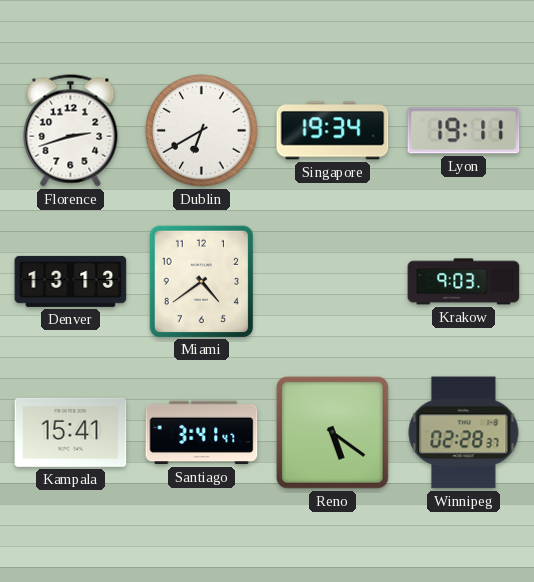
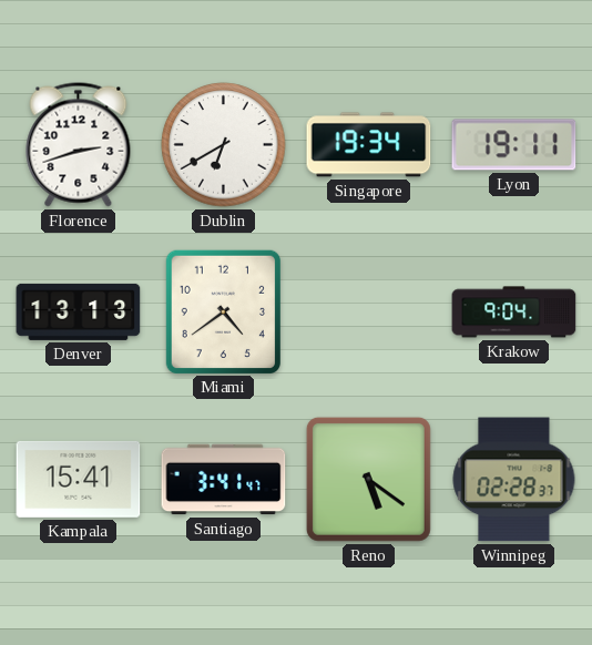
Krakow: 9:03 -> 9:04
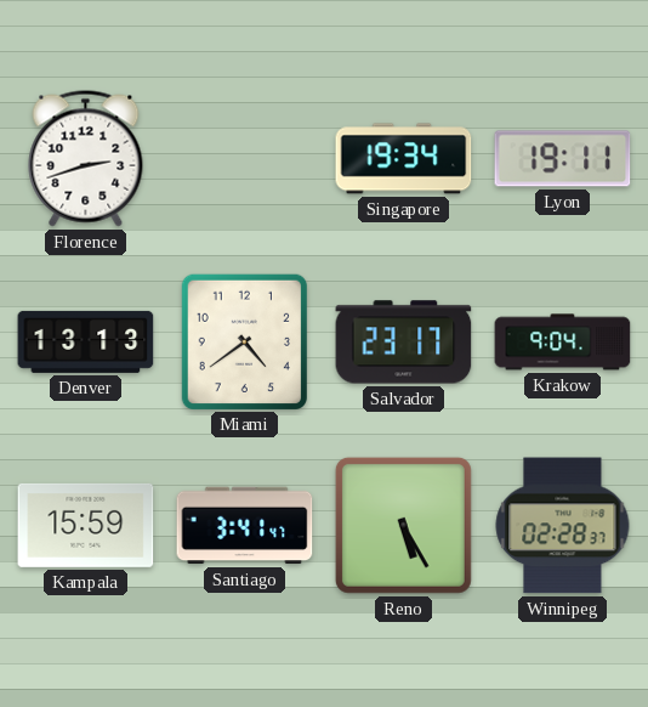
Dublin: 6:40 -> none
Salvador: none -> 23:17
Kampala: 15:41 -> 15:59
Reno: 5:21 -> 5:25
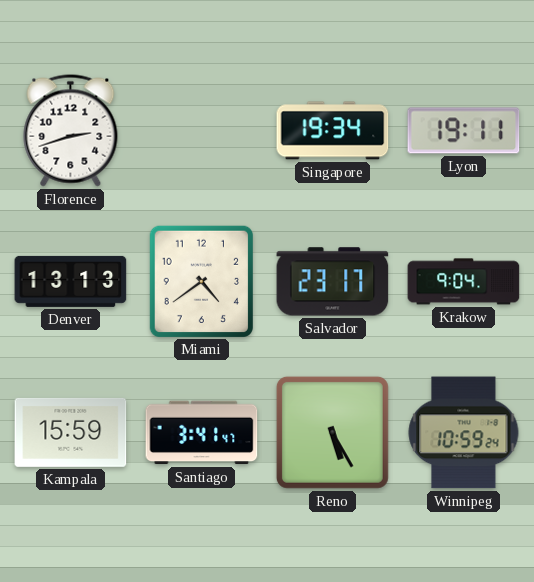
Winnipeg: 02:28 -> 10:59
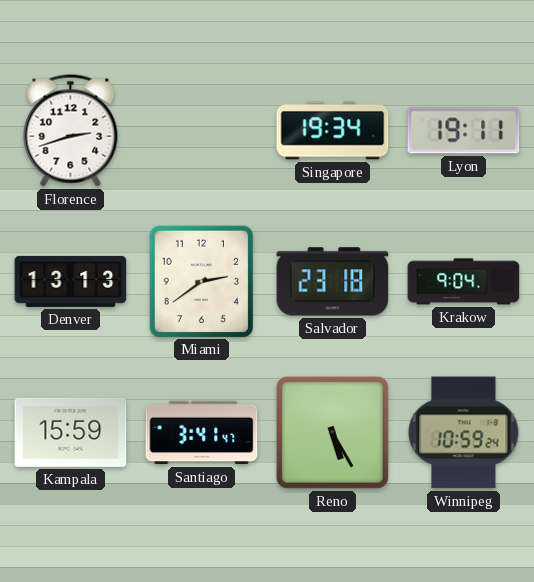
Miami: 4:39 -> 2:39
Salvador: 23:17 -> 23:18
